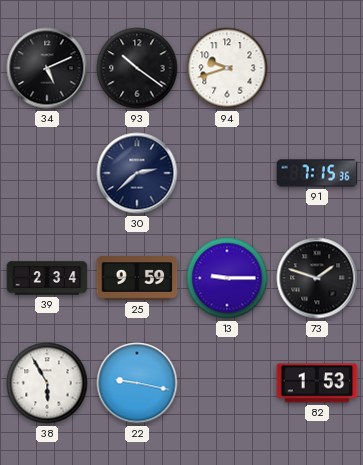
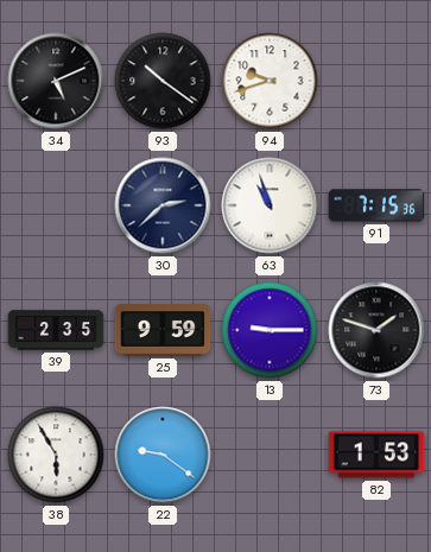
63: none -> 10:57
39: 2:34 -> 2:35
22: 9:17 -> 9:21
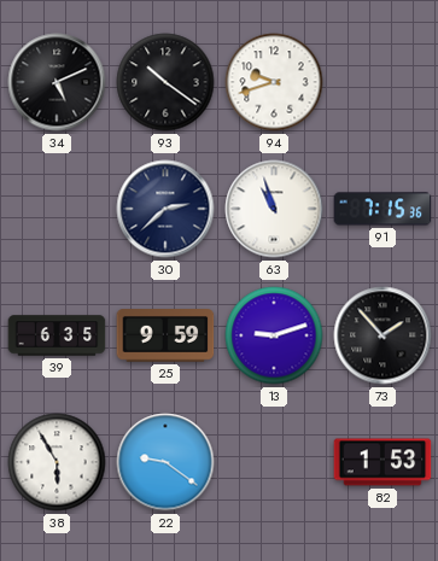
39: 2:35 -> 6:35
13: 9:15 -> 9:12
73: 1:48 -> 1:53
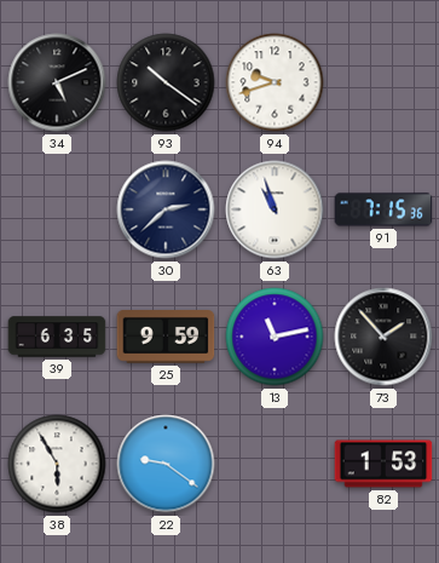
13: 9:12 -> 11:13
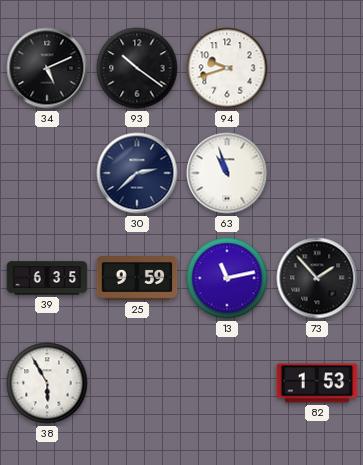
91: 7:15 -> none
22: 9:21 -> none
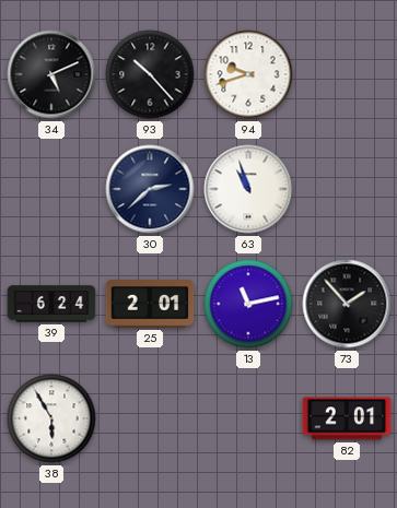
93: 10:21 -> 10:23
39: 6:35 -> 6:24
25: 9:59 -> 2:01
82: 1:53 -> 2:01
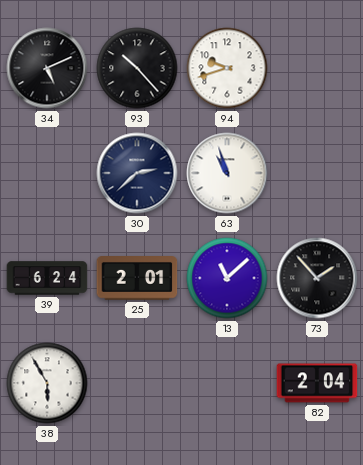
13: 11:13 -> 11:08
82: 2:01 -> 2:04
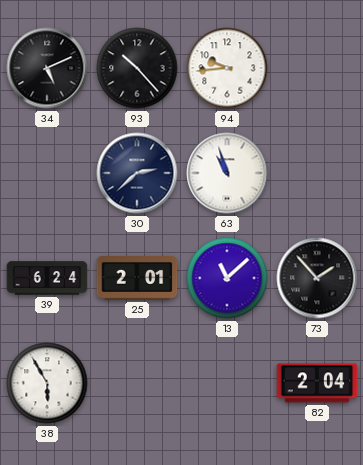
94: 9:42 -> 9:44
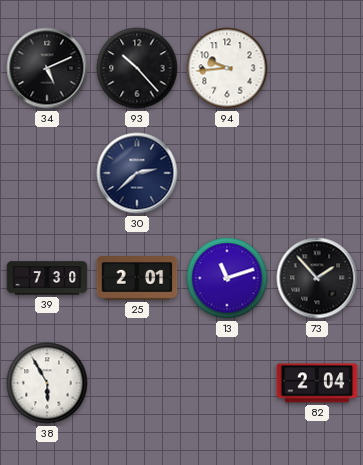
63: 10:57 -> none
39: 6:24 -> 7:30
13: 11:08 -> 11:12
